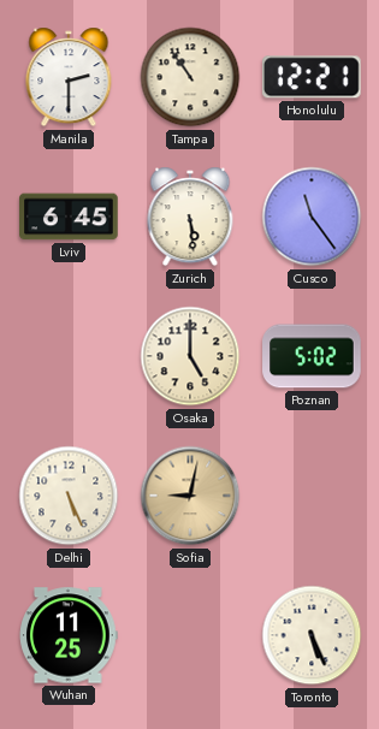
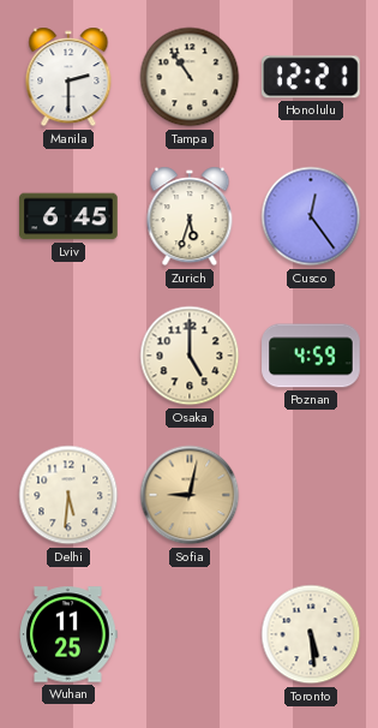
Zurich: 5:29 -> 5:33
Cusco: 11:24 -> 12:24
Poznan: 5:02 -> 4:59
Delhi: 5:26 -> 5:31
Toronto: 5:26 -> 5:29
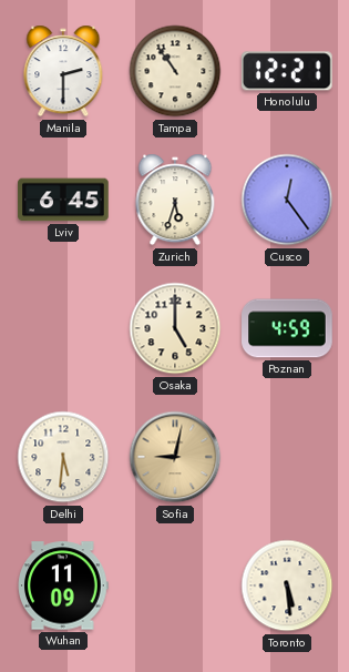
Wuhan: 11:25 -> 11:09
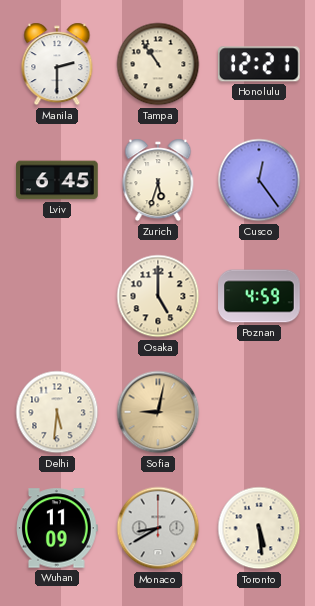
Monaco: none -> 8:40
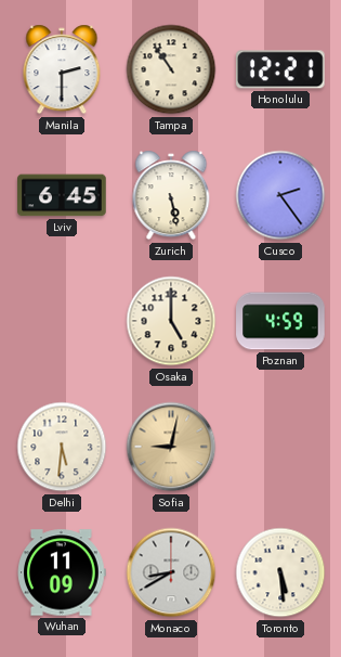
Zurich: 5:33 -> 5:28
Cusco: 12:24 -> 2:24
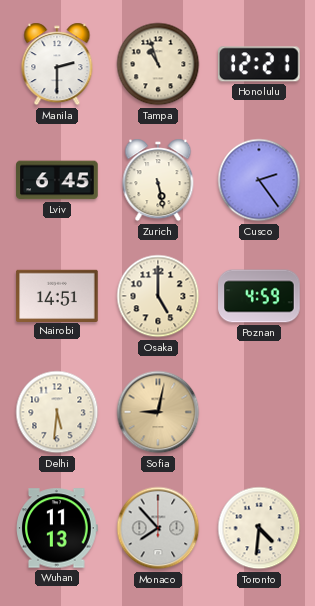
Tampa: 10:54 -> 10:57
Nairobi: none -> 14:51
Wuhan: 11:09 -> 11:13
Monaco: 8:40 -> 7:53
Toronto: 5:29 -> 4:31
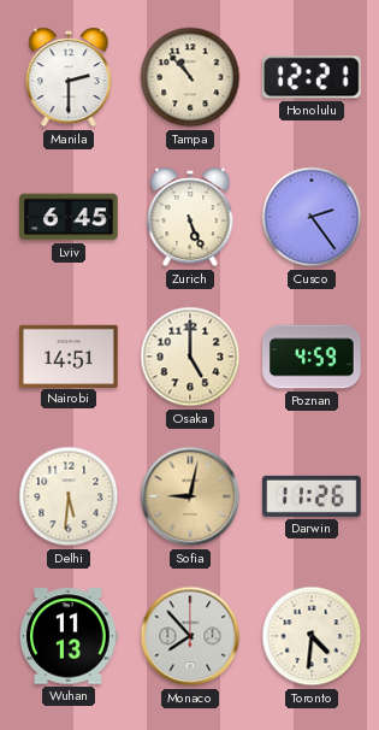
Tampa: 10:57 -> 10:53
Zurich: 5:28 -> 5:26
Darwin: none -> 11:26
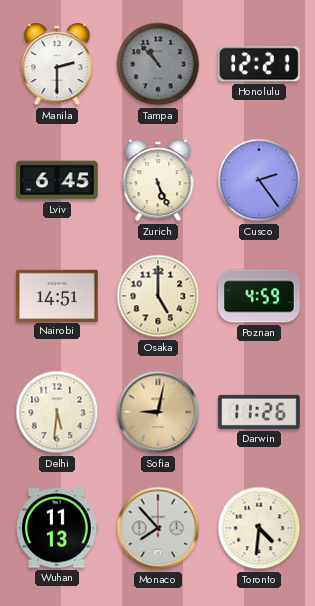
Tampa dial: cream -> grey
